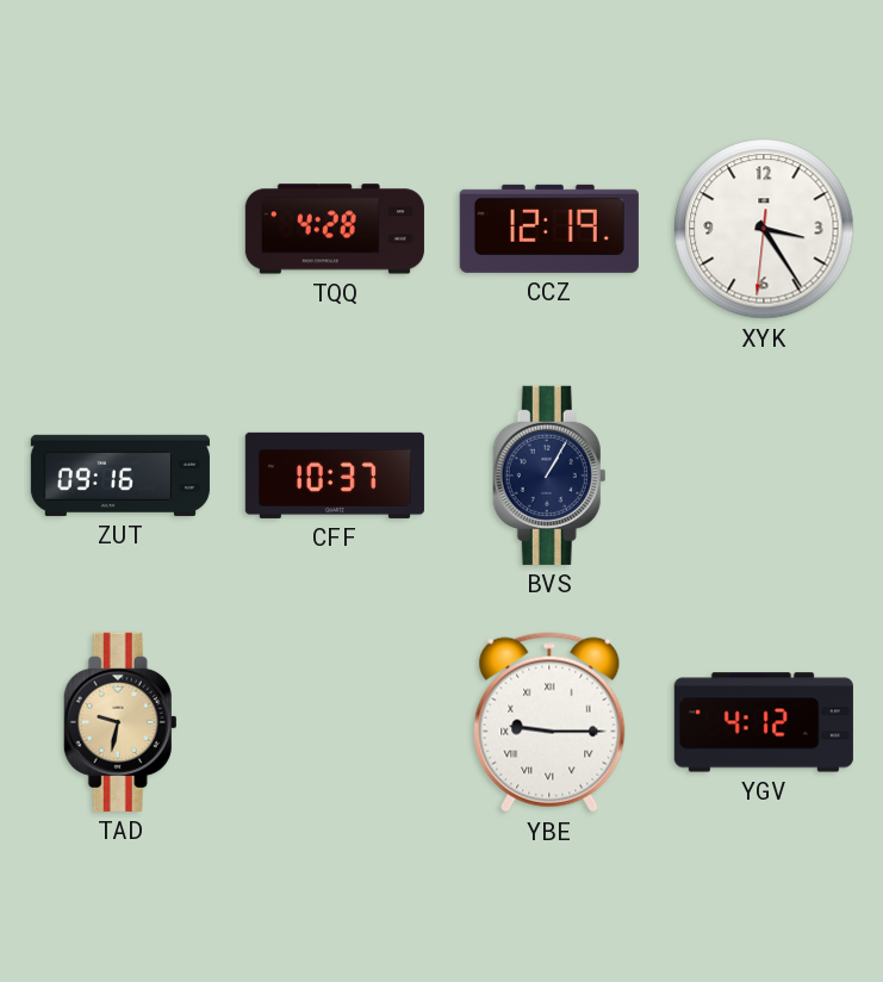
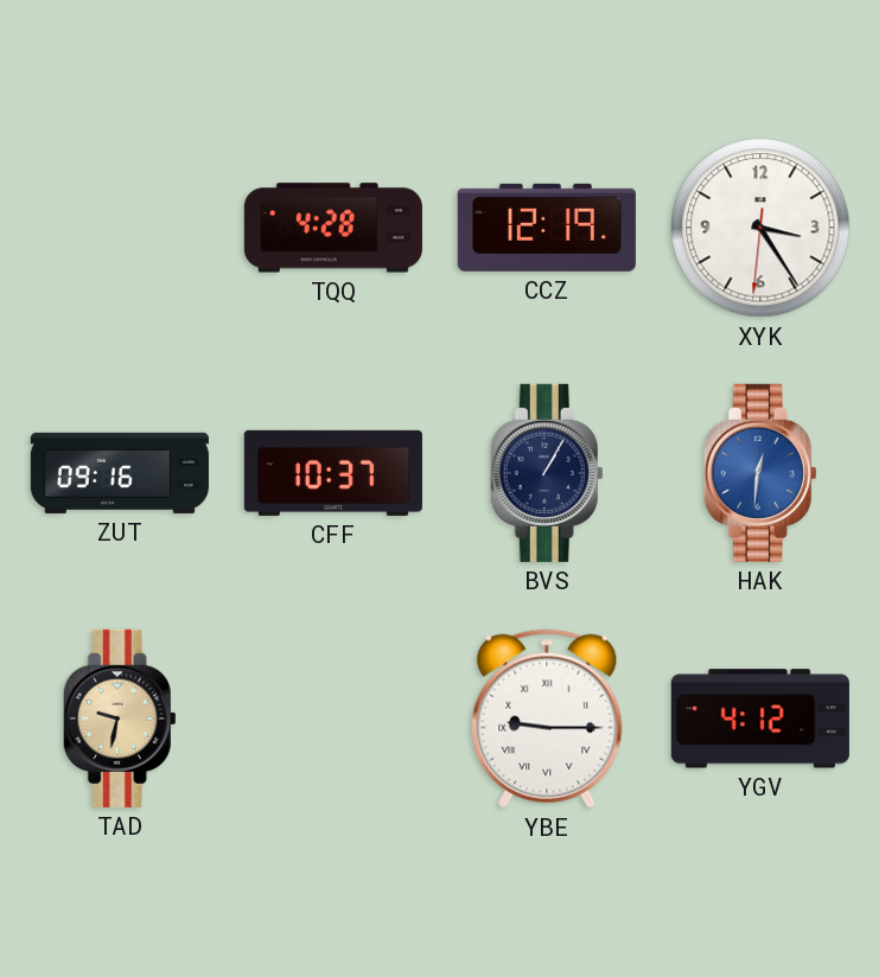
HAK: none -> 12:31
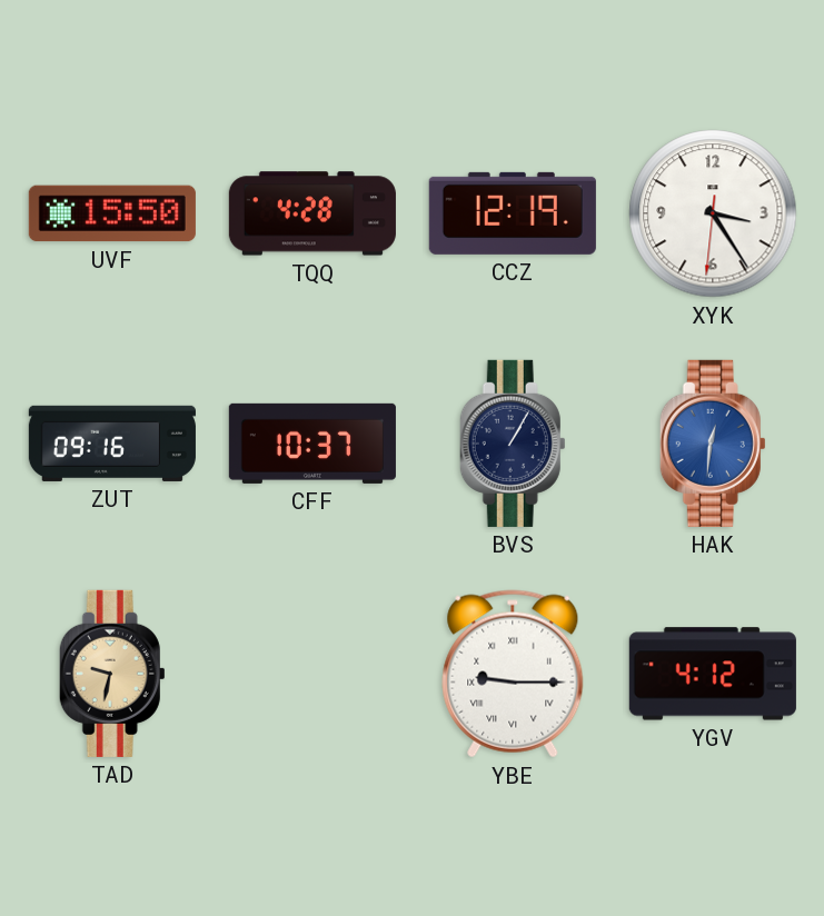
UVF: none -> 15:50
